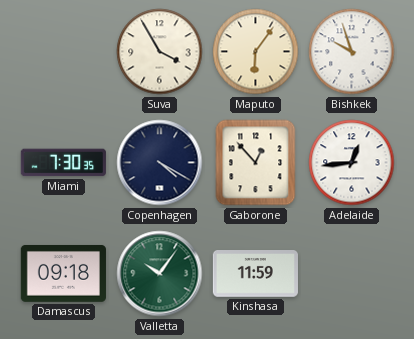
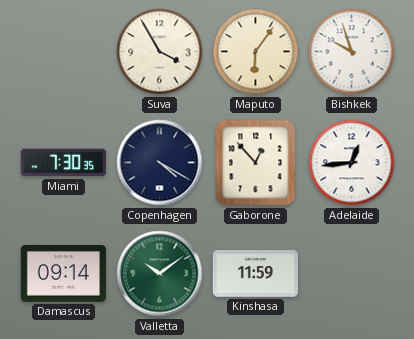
Damascus: 09:18 -> 09:14
Valletta: 10:06 -> 10:09
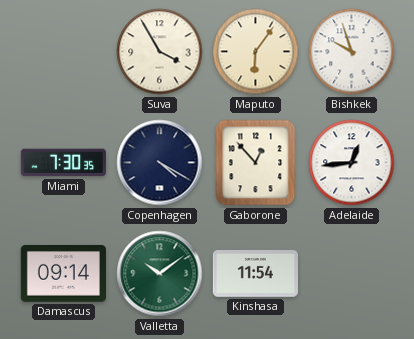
Kinshasa: 11:59 -> 11:54
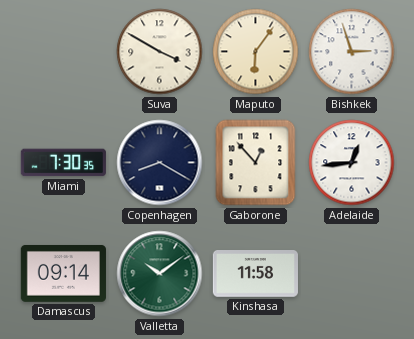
Suva: 3:55 -> 3:50
Bishkek: 9:57 -> 2:57
Copenhagen: 4:20 -> 8:20
Kinshasa: 11:54 -> 11:58
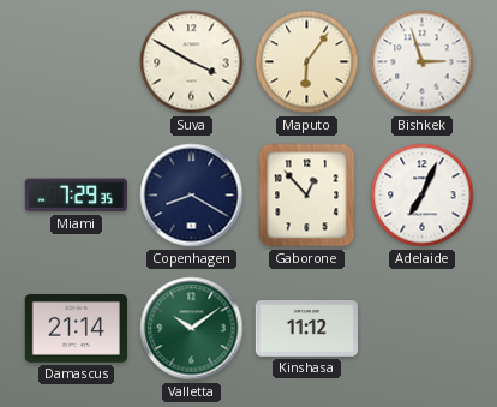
Miami: 7:30 -> 7:29
Adelaide: 12:44 -> 7:04
Damascus: 09:14 -> 21:14
Kinshasa: 11:58 -> 11:12
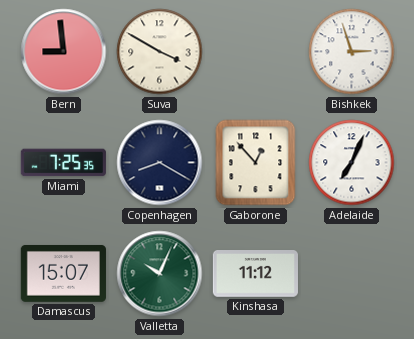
Bern: none -> 8:59
Maputo: 6:06 -> none
Miami: 7:29 -> 7:25
Damascus: 21:14 -> 15:07
Valletta: 10:09 -> 10:04
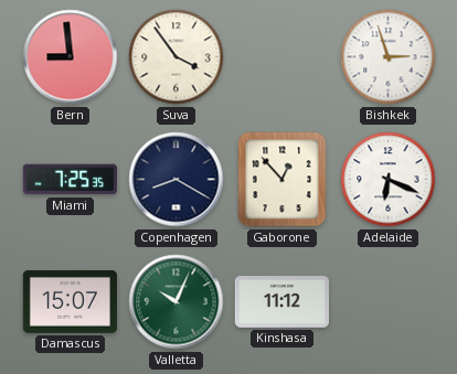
Suva: 3:50 -> 3:54
Adelaide: 7:04 -> 6:19
